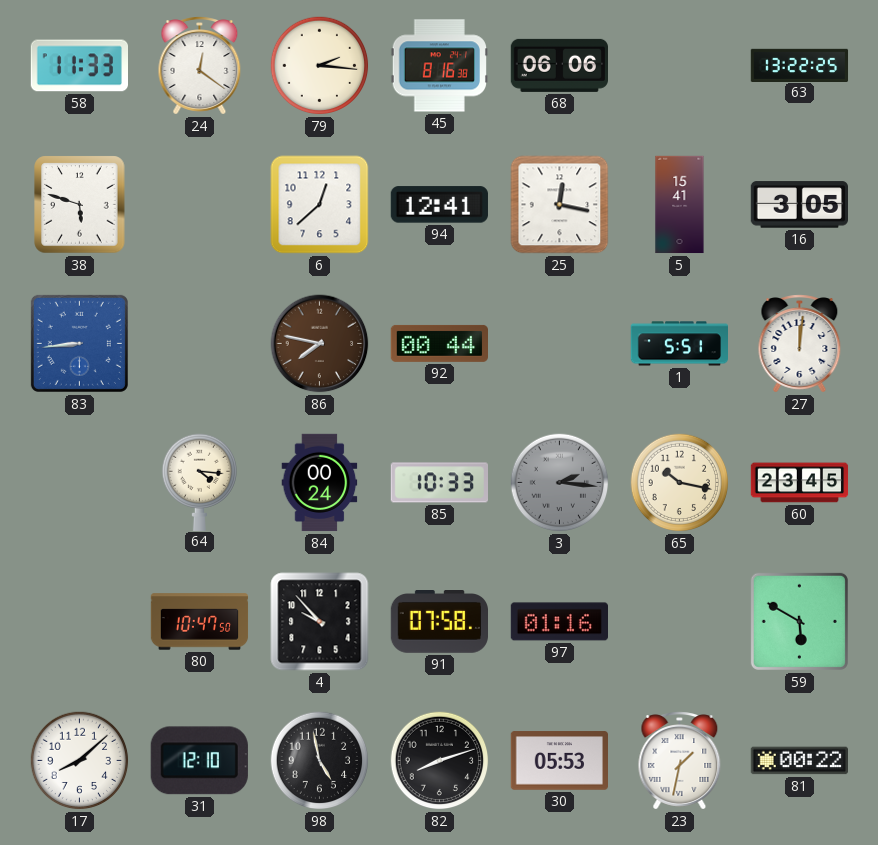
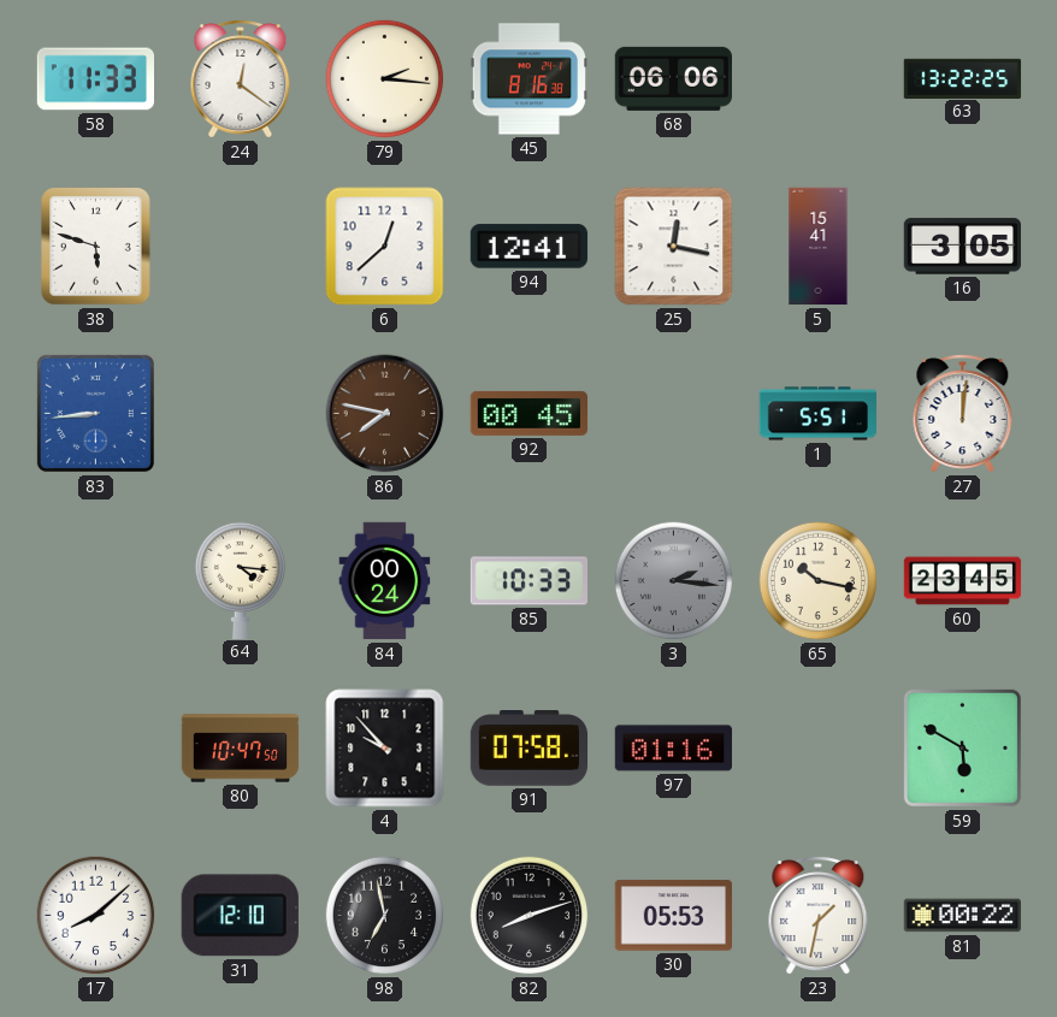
92: 00:44 -> 00:45
98: 4:58 -> 6:58
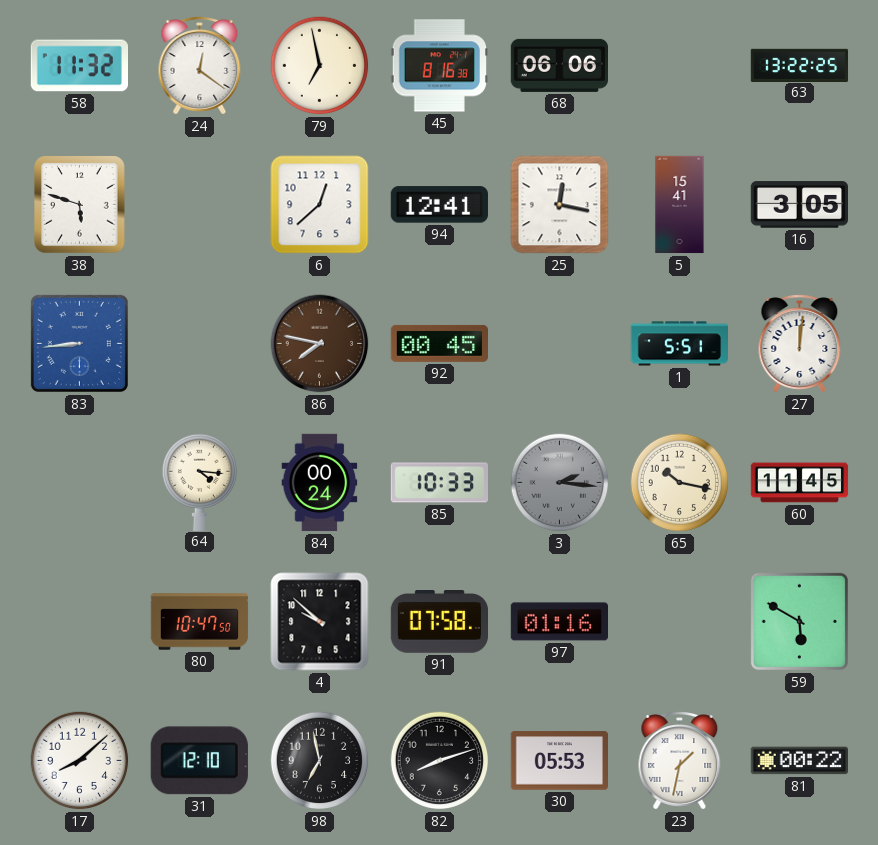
58: 11:33 -> 11:32
79: 2:16 -> 6:58
60: 23:45 -> 11:45
4: 9:53 -> 9:52
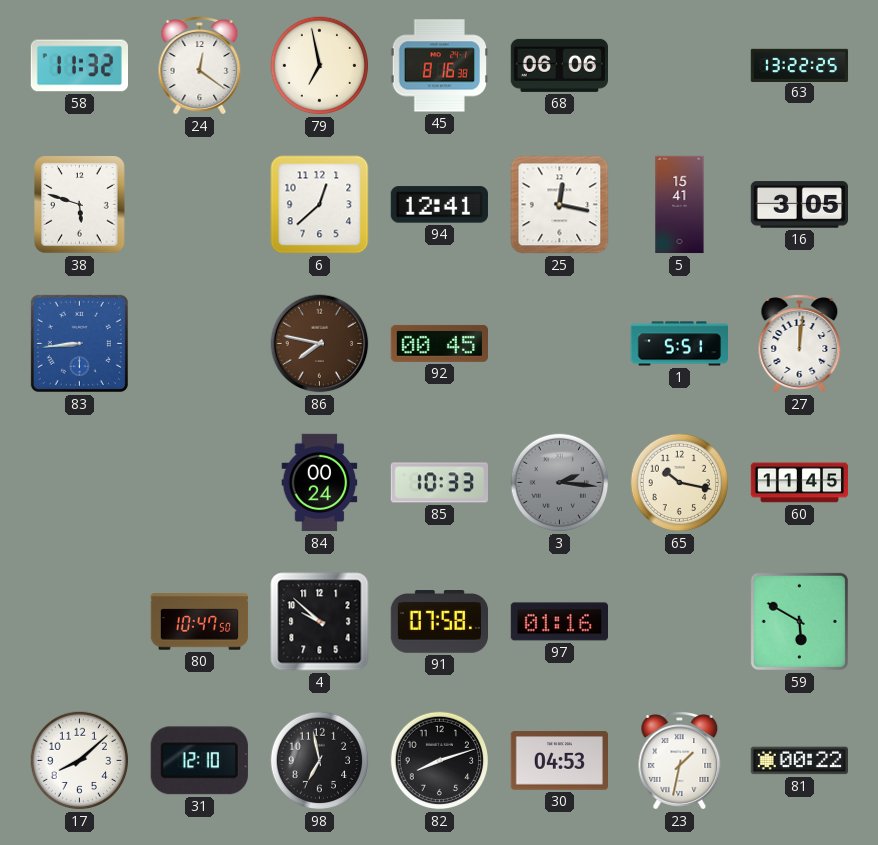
64: 4:16 -> none
30: 05:53 -> 04:53
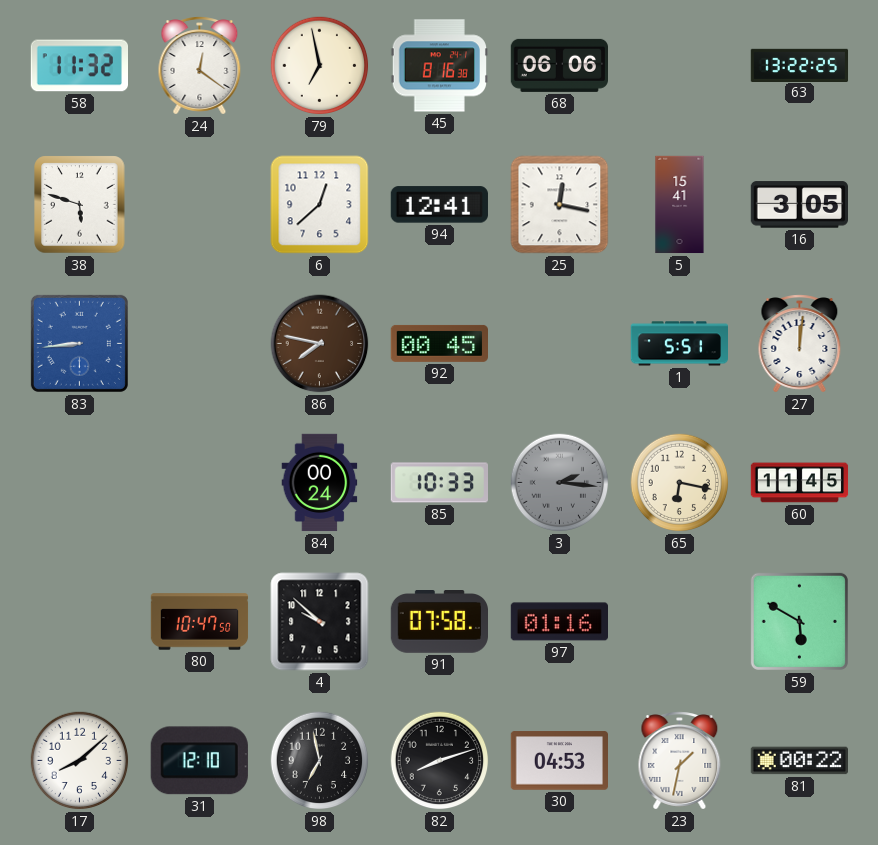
65: 10:17 -> 6:17
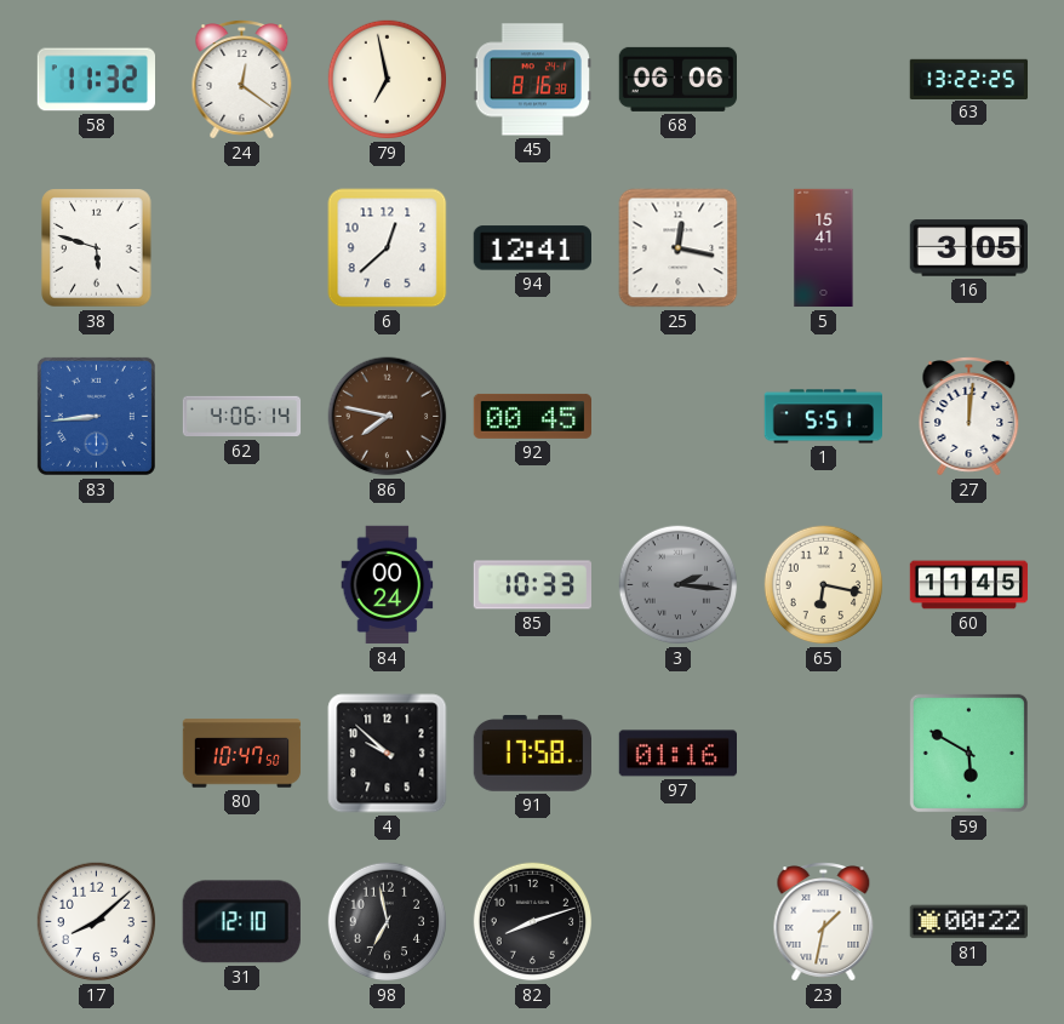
62: none -> 4:06
91: 07:58 -> 17:58
30: 04:53 -> none
